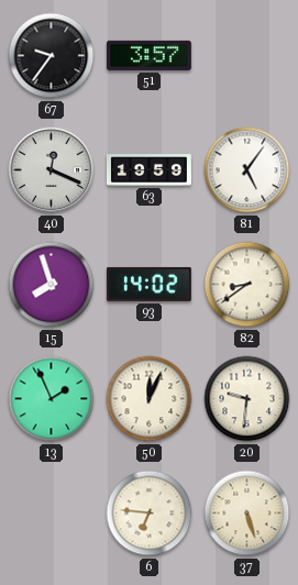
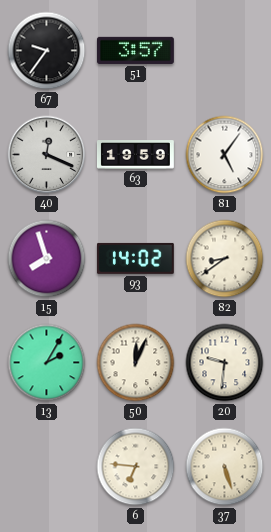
13: 1:56 -> 2:05
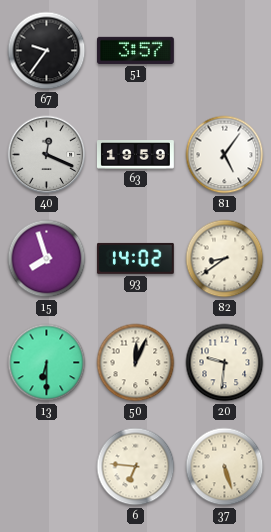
13: 2:05 -> 6:30
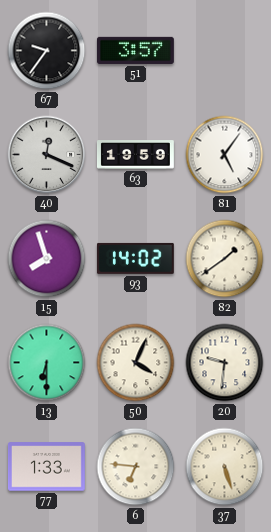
82: 8:39 -> 1:39
50: 12:04 -> 4:04
77: none -> 1:33
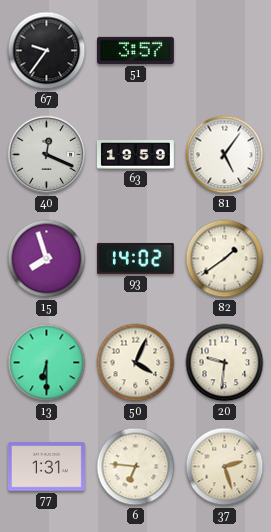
77: 1:33 -> 1:31
37: 5:27 -> 2:27
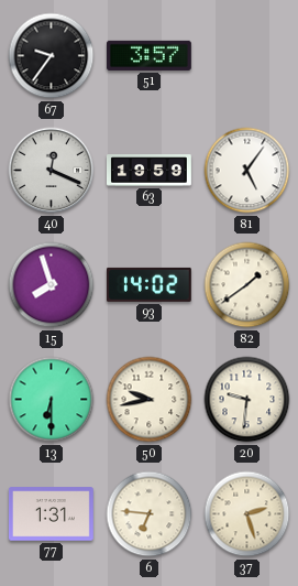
50: 4:04 -> 9:43
